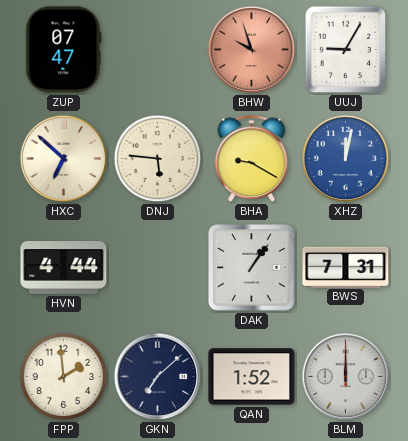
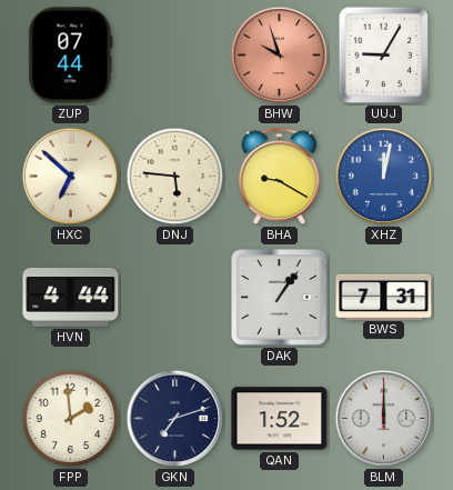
ZUP: 07:47 -> 07:44
GKN: 7:08 -> 7:12
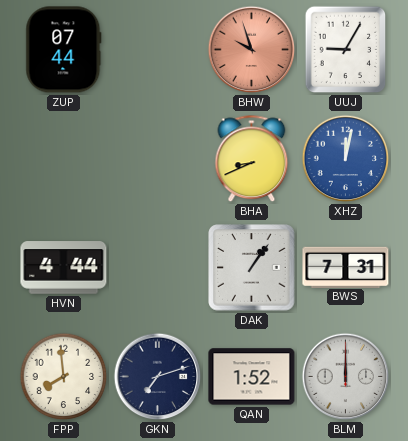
HXC: 6:52 -> none
DNJ: 5:46 -> none
BHA: 9:20 -> 8:41
FPP: 1:59 -> 7:59
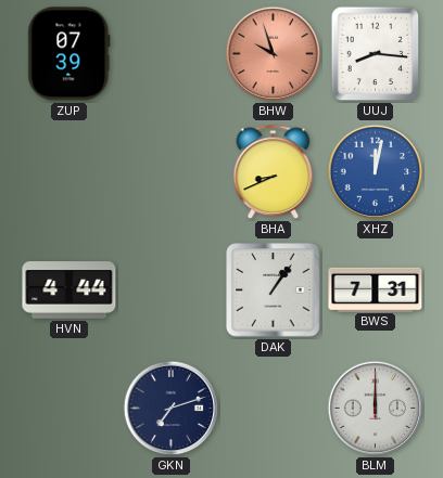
ZUP: 07:44 -> 07:39
UUJ: 9:05 -> 8:16
FPP: 7:59 -> none
QAN: 1:52 -> none
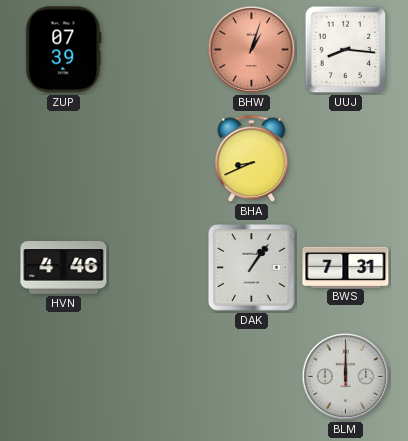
BHW: 9:57 -> 1:03
XHZ: 12:02 -> none
HVN: 4:44 -> 4:46
GKN: 7:12 -> none
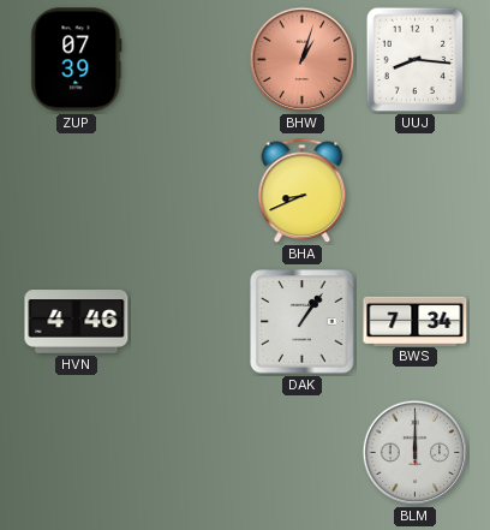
BWS: 7:31 -> 7:34
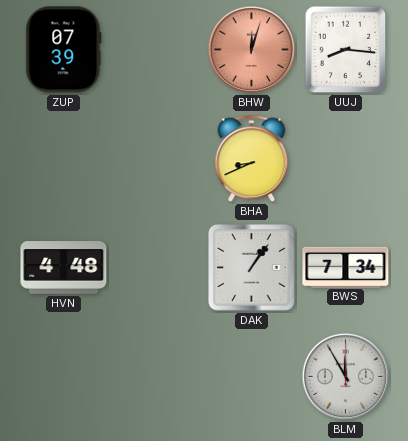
BHW: 1:03 -> 12:03
HVN: 4:46 -> 4:48
BLM: 12:00 -> 11:55
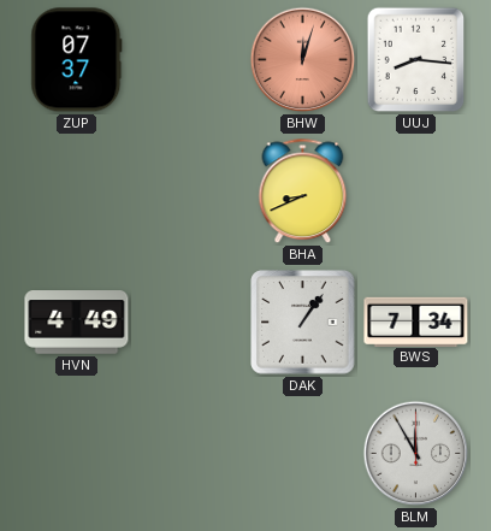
ZUP: 07:39 -> 07:37
HVN: 4:48 -> 4:49
